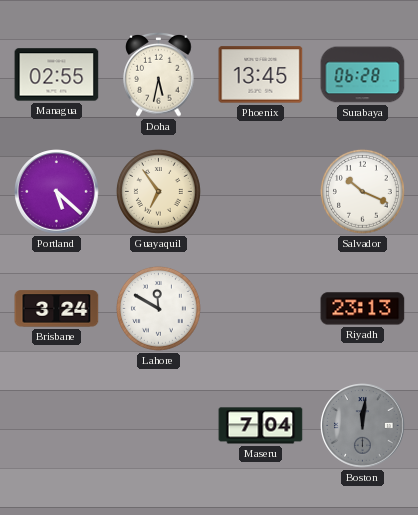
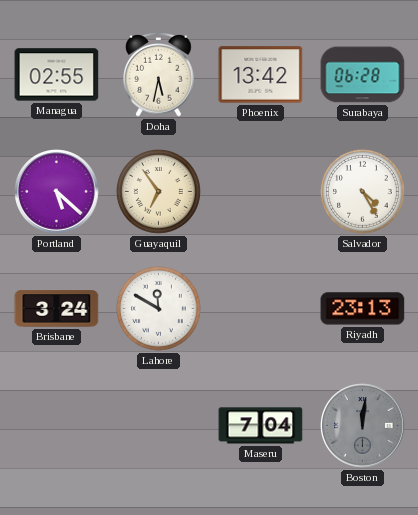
Phoenix: 13:45 -> 13:42
Salvador: 10:19 -> 4:25
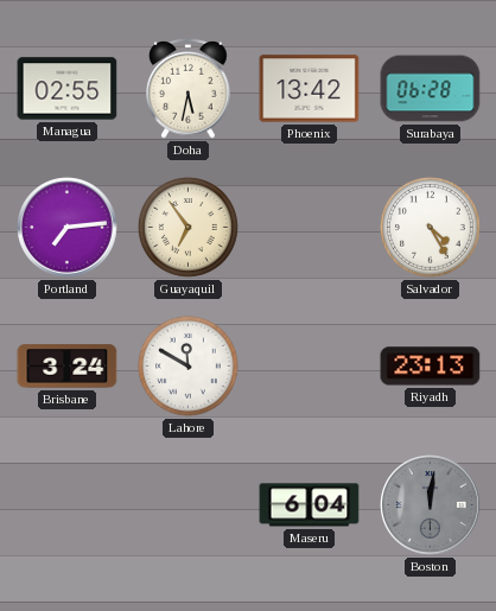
Portland: 5:22 -> 7:14
Maseru: 7:04 -> 6:04
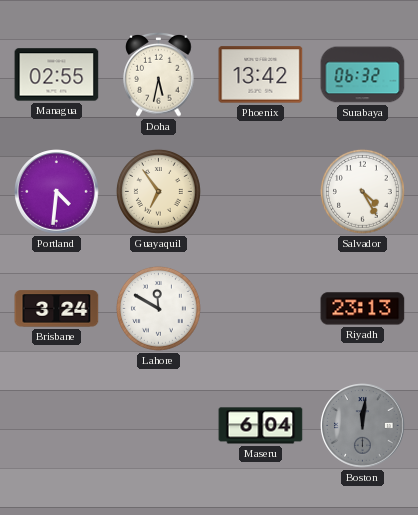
Surabaya: 06:28 -> 06:32
Portland: 7:14 -> 4:31
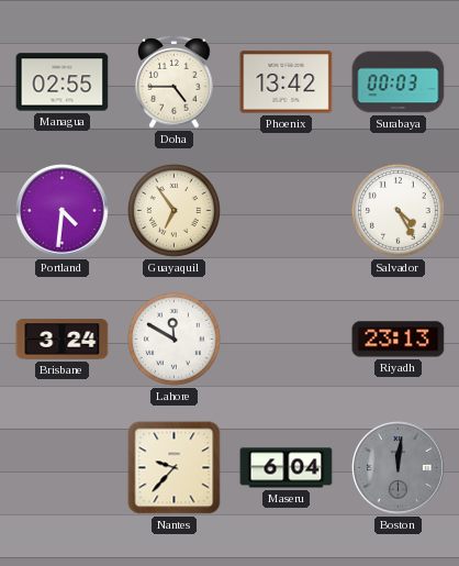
Doha: 5:32 -> 4:45
Surabaya: 06:32 -> 00:03
Nantes: none -> 9:37
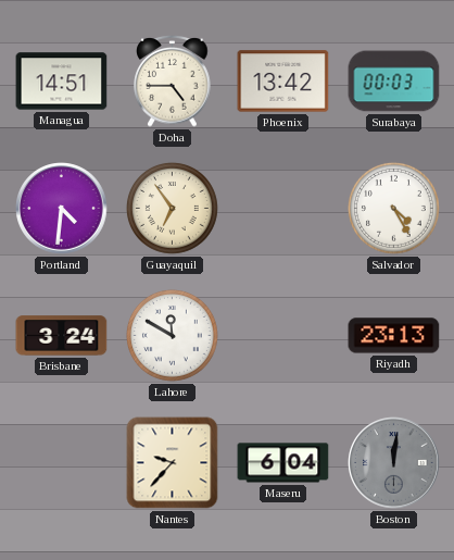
Managua: 02:55 -> 14:51
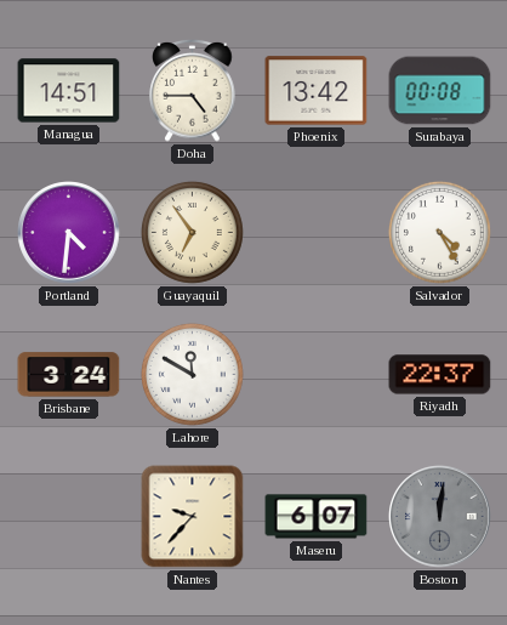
Surabaya: 00:03 -> 00:08
Riyadh: 23:13 -> 22:37
Maseru: 6:04 -> 6:07
